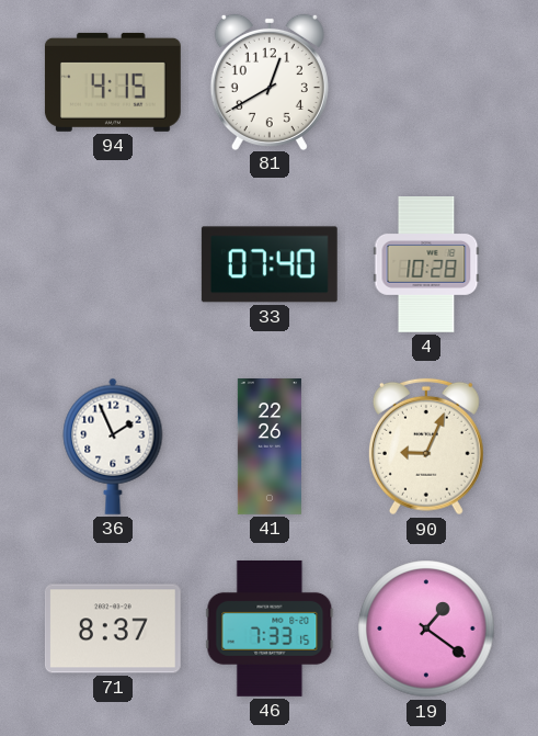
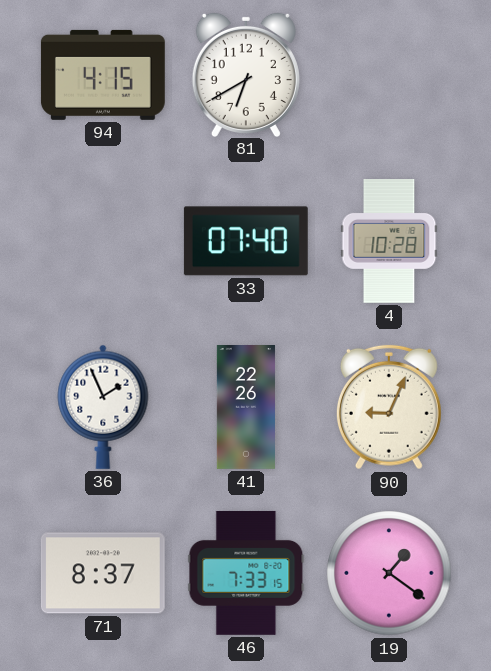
81: 12:40 -> 6:40
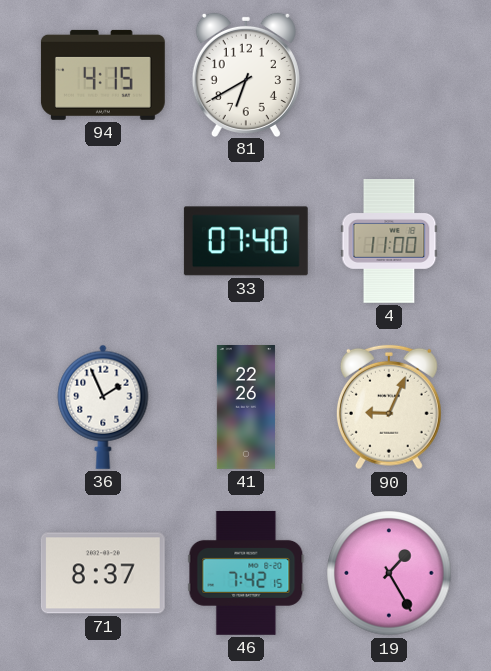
4: 10:28 -> 11:00
46: 7:33 -> 7:42
19: 1:21 -> 1:25
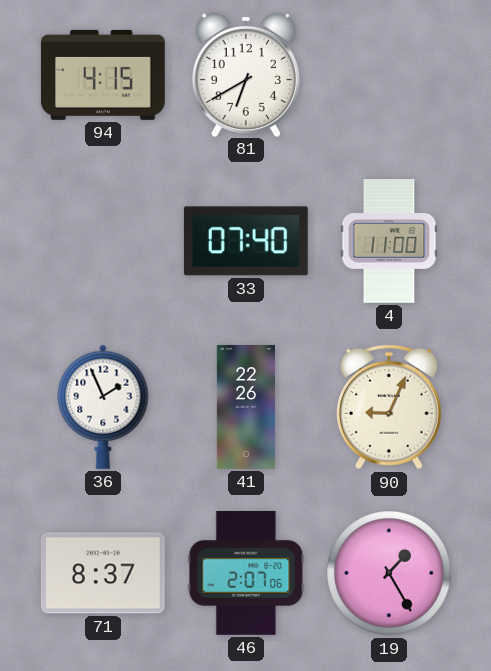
46: 7:42 -> 2:07
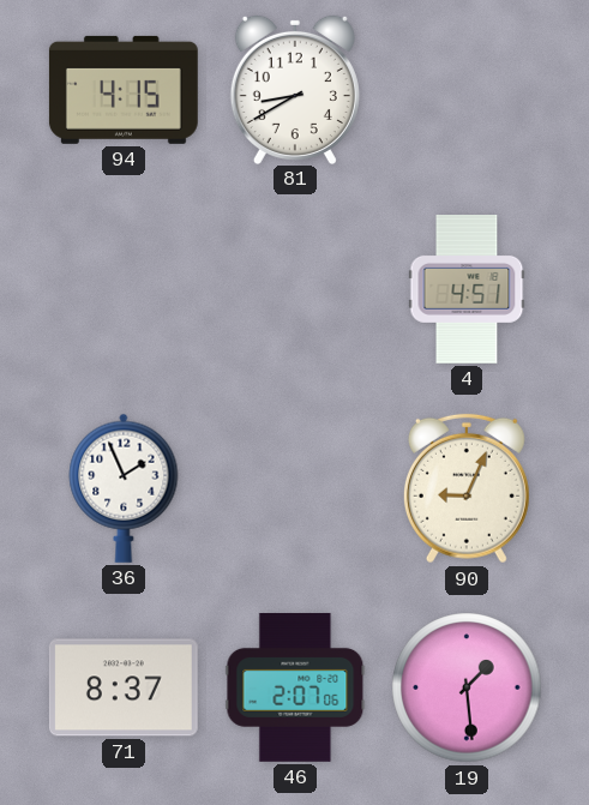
81: 6:40 -> 8:40
33: 07:40 -> none
4: 11:00 -> 4:51
41: 22:26 -> none
19: 1:25 -> 1:29
